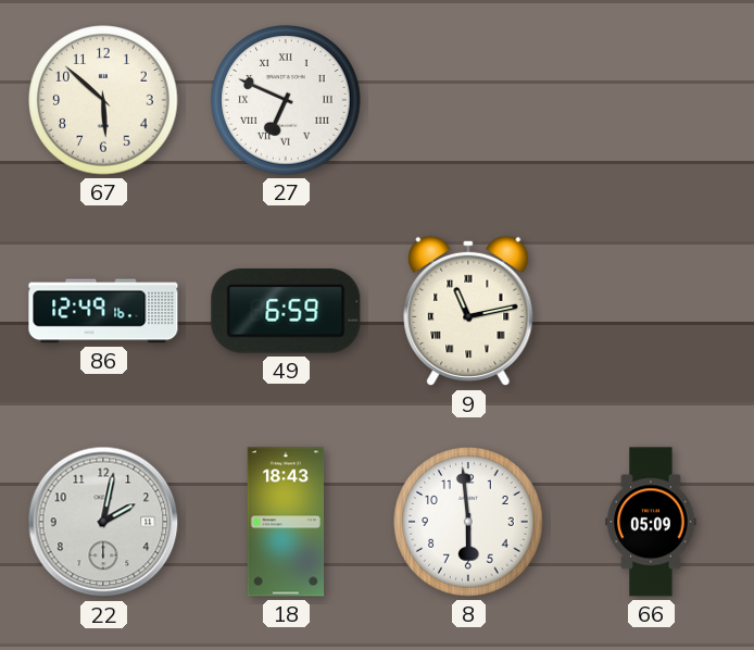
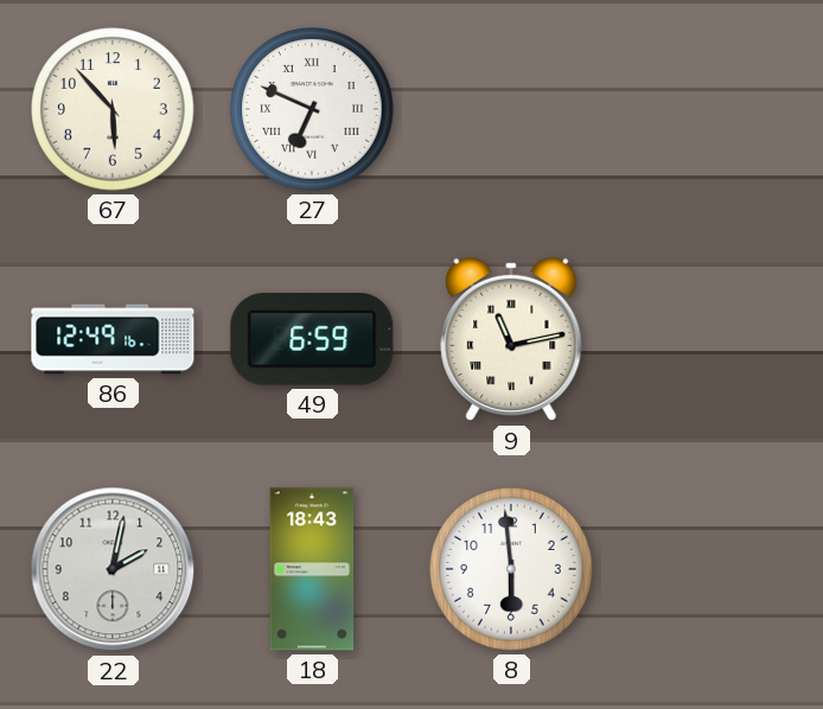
67: 5:52 -> 5:53
66: 05:09 -> none
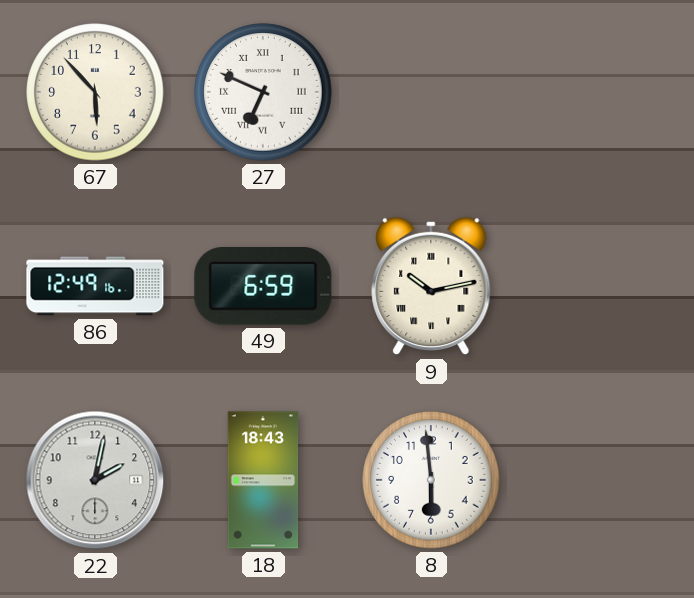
9: 11:13 -> 10:13
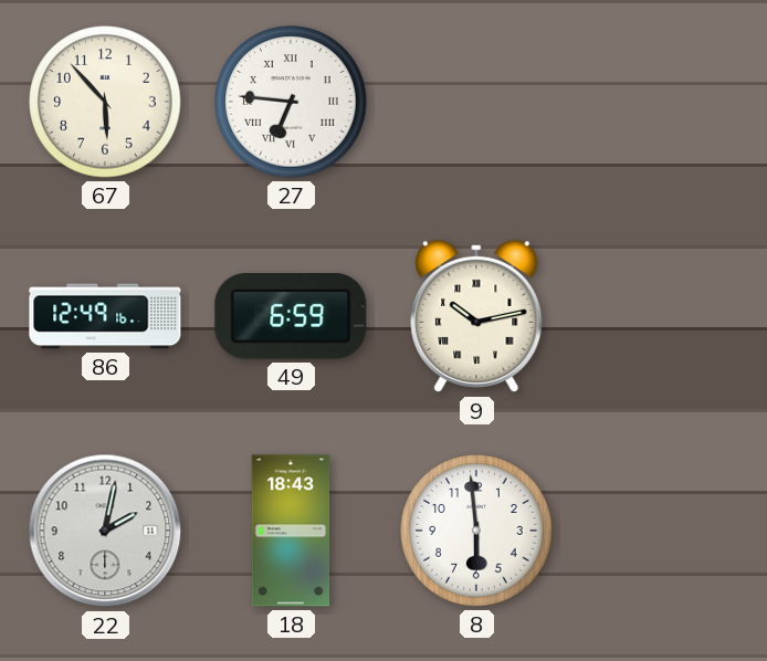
27: 6:49 -> 6:46
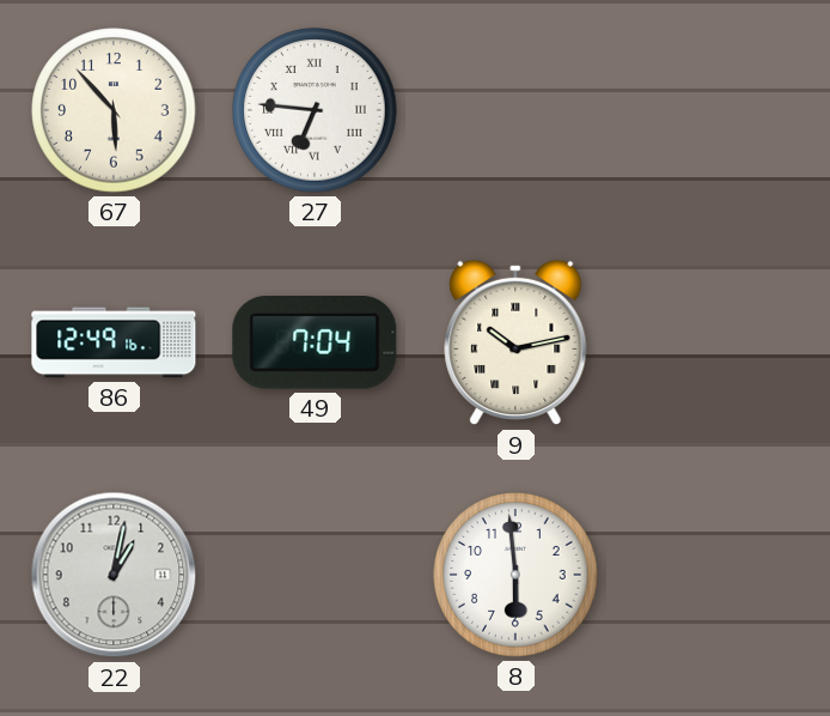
49: 6:59 -> 7:04
22: 2:02 -> 1:02
18: 18:43 -> none
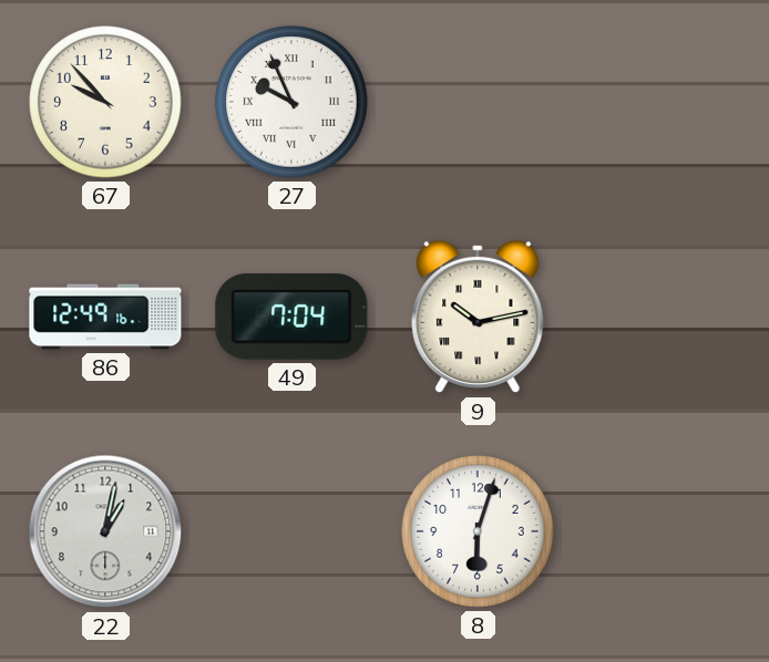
67: 5:53 -> 9:53
27: 6:46 -> 9:56
8: 5:59 -> 6:03
